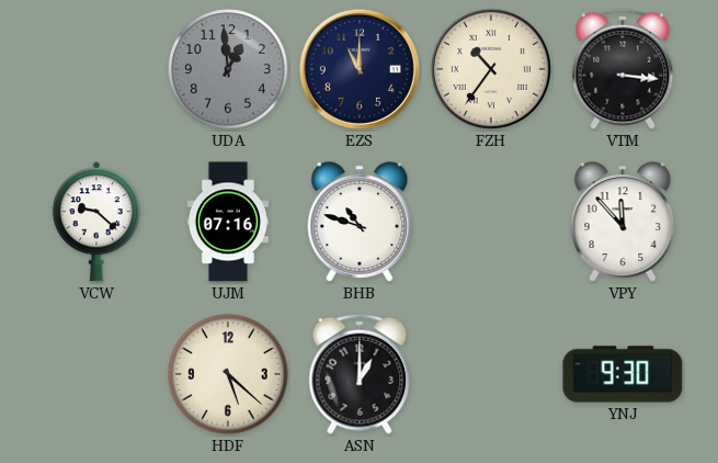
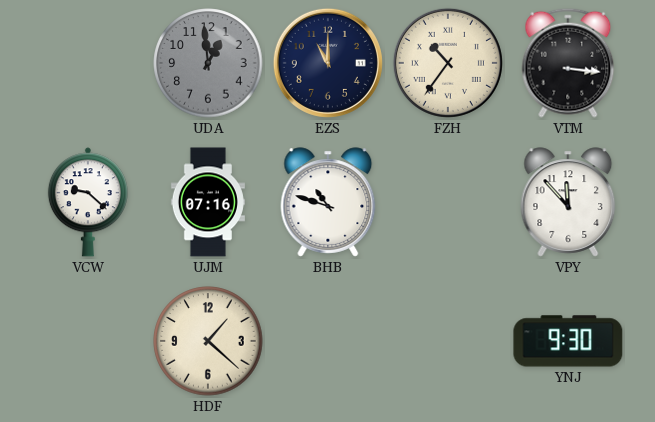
HDF: 5:22 -> 1:22
ASN: 1:00 -> none
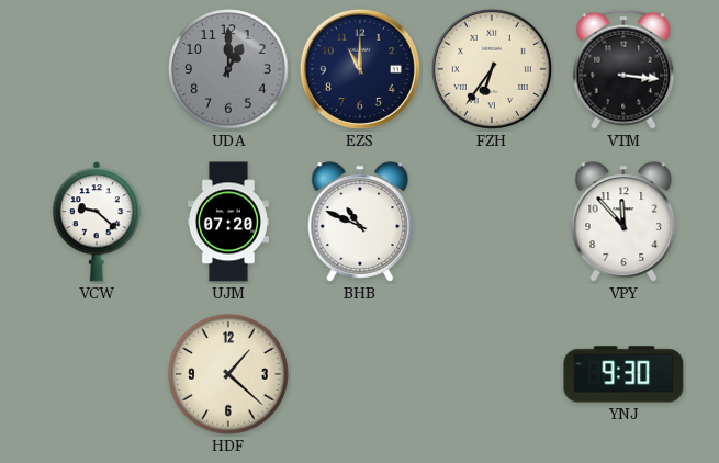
UDA: 12:59 -> 1:00
FZH: 10:36 -> 6:36
UJM: 07:16 -> 07:20
BHB: 10:48 -> 10:49
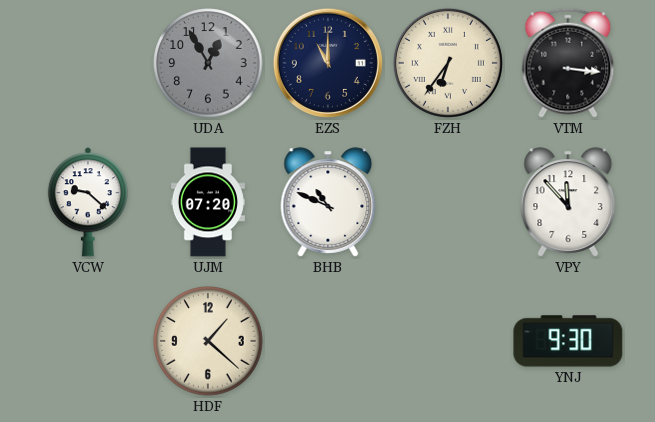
UDA: 1:00 -> 12:55
